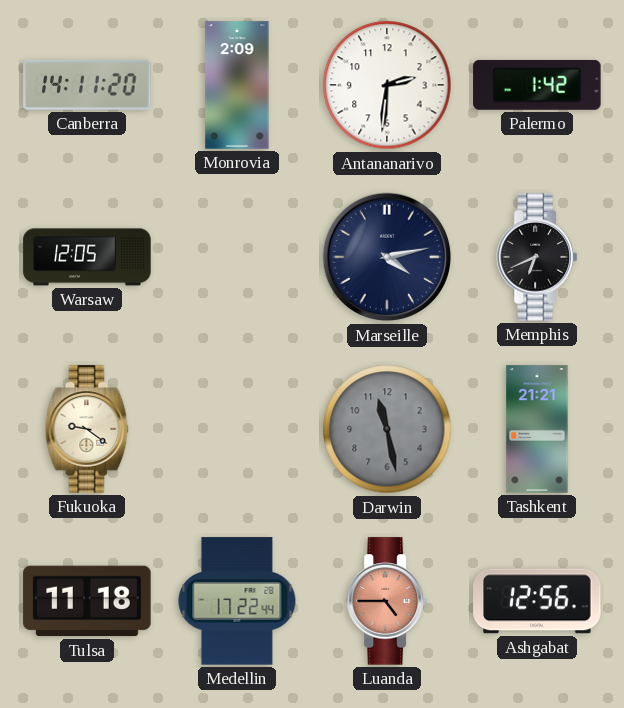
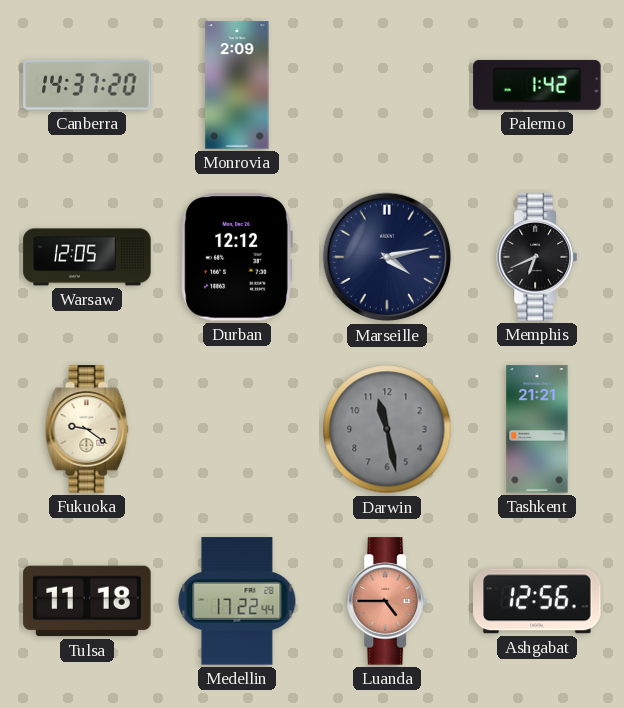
Canberra: 14:11 -> 14:37
Antananarivo: 2:31 -> none
Durban: none -> 12:12
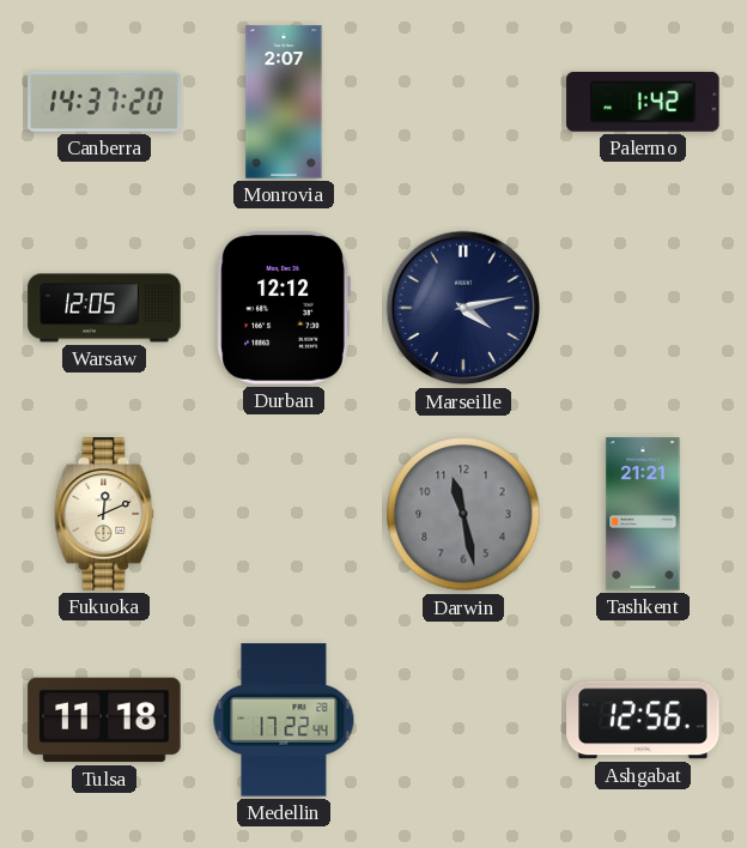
Monrovia: 2:09 -> 2:07
Memphis: 6:41 -> none
Fukuoka: 9:21 -> 12:11
Luanda: 4:45 -> none
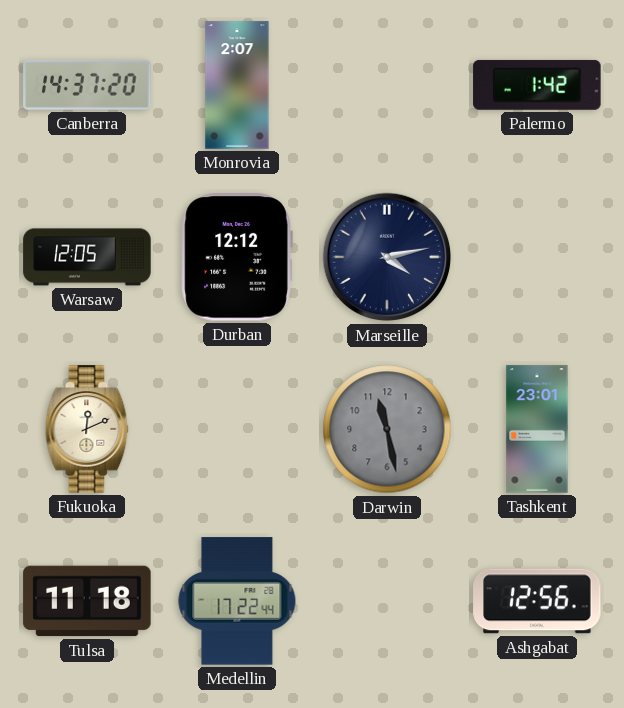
Tashkent: 21:21 -> 23:01
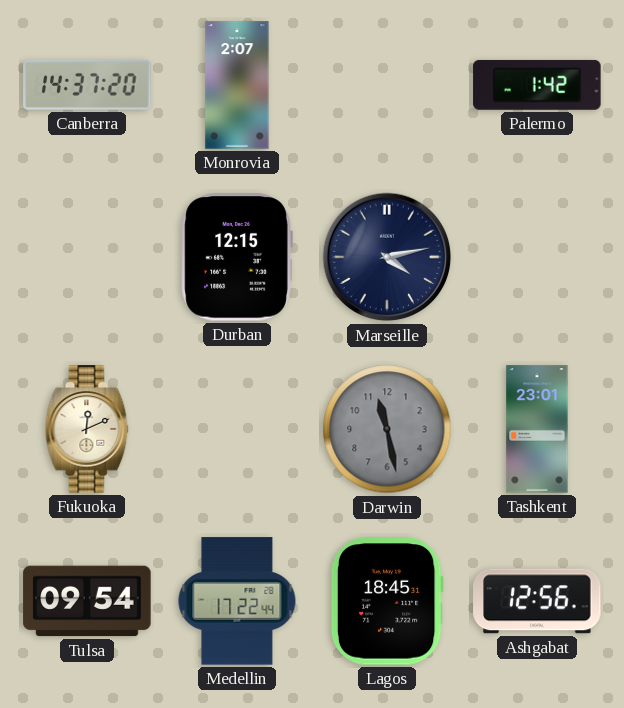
Warsaw: 12:05 -> none
Durban: 12:12 -> 12:15
Tulsa: 11:18 -> 09:54
Lagos: none -> 18:45
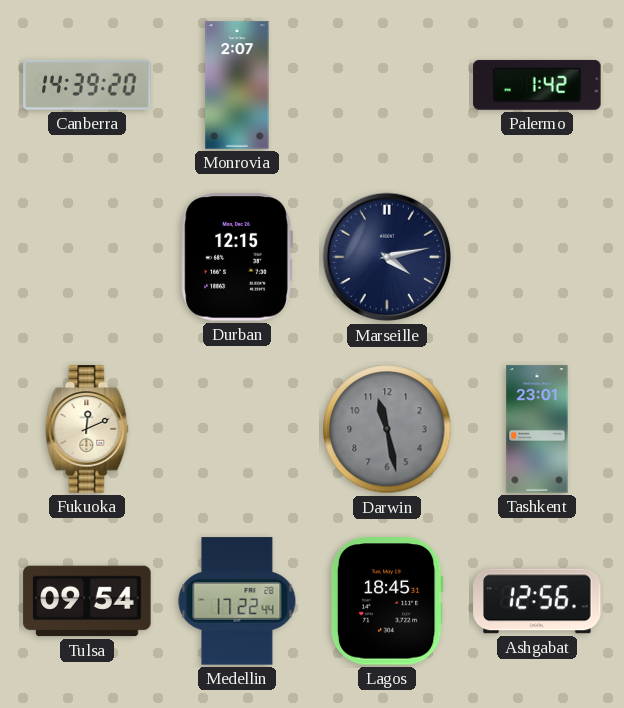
Canberra: 14:37 -> 14:39
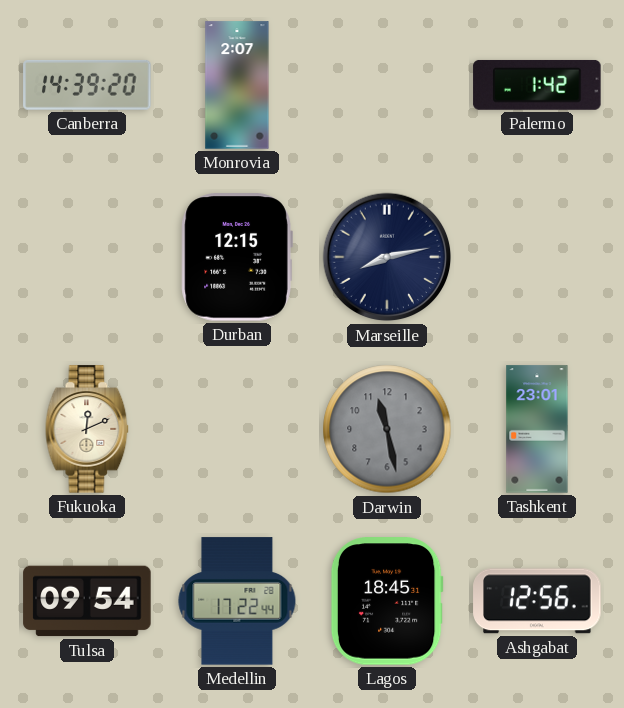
Marseille: 4:13 -> 8:13
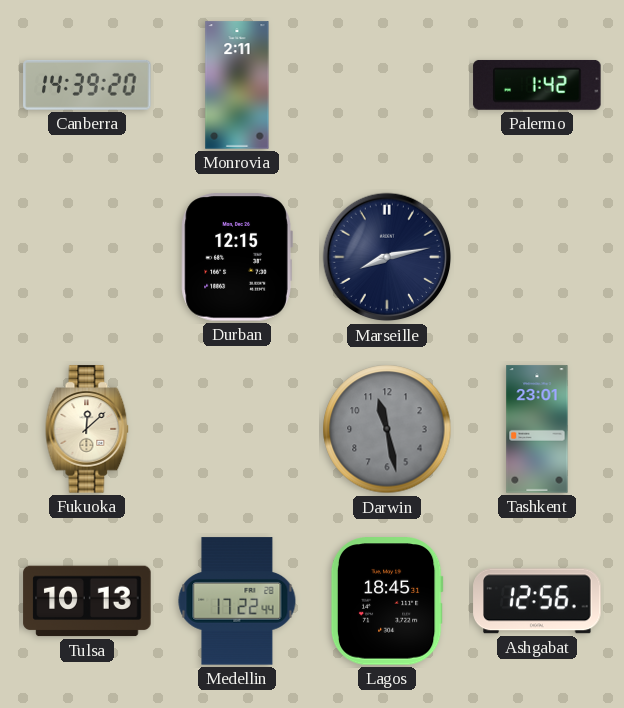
Monrovia: 2:07 -> 2:11
Fukuoka: 12:11 -> 12:08
Tulsa: 09:54 -> 10:13
